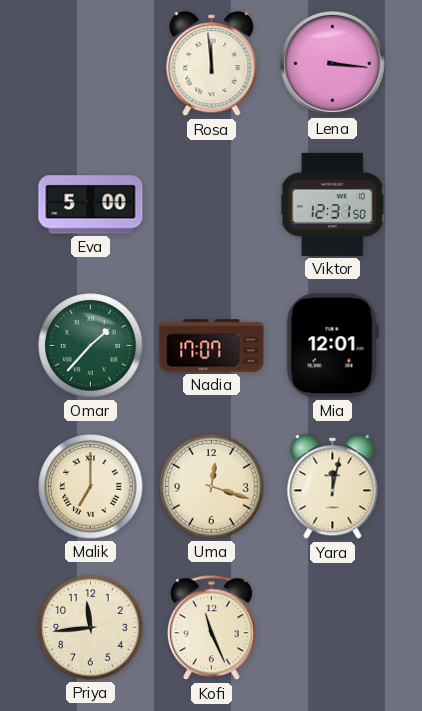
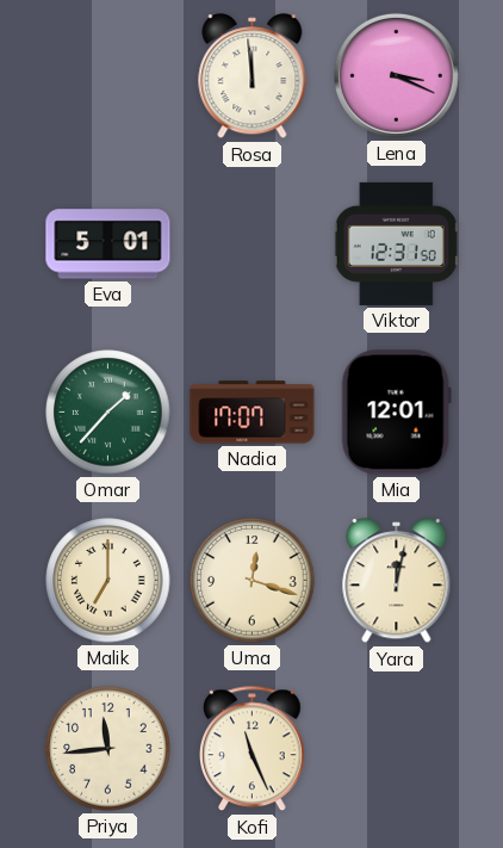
Lena: 3:16 -> 3:19
Eva: 5:00 -> 5:01
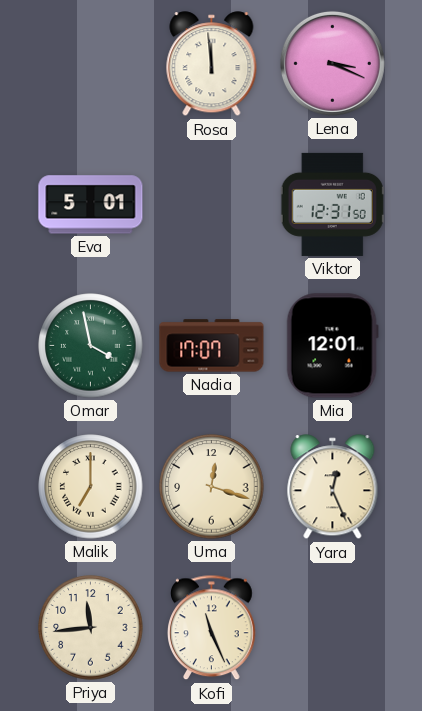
Omar: 1:37 -> 3:58
Yara: 12:02 -> 12:26
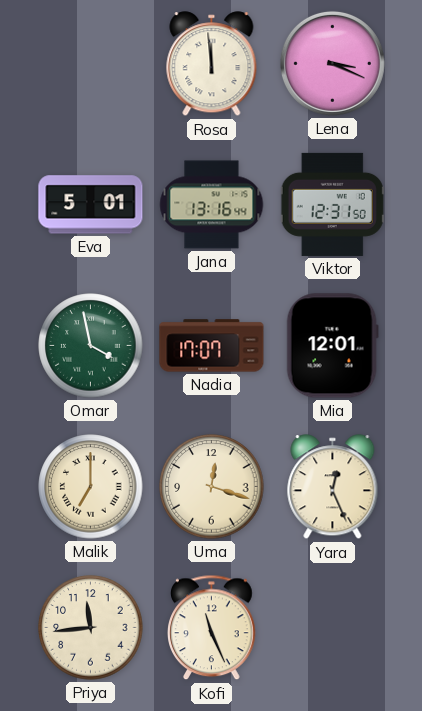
Jana: none -> 13:16
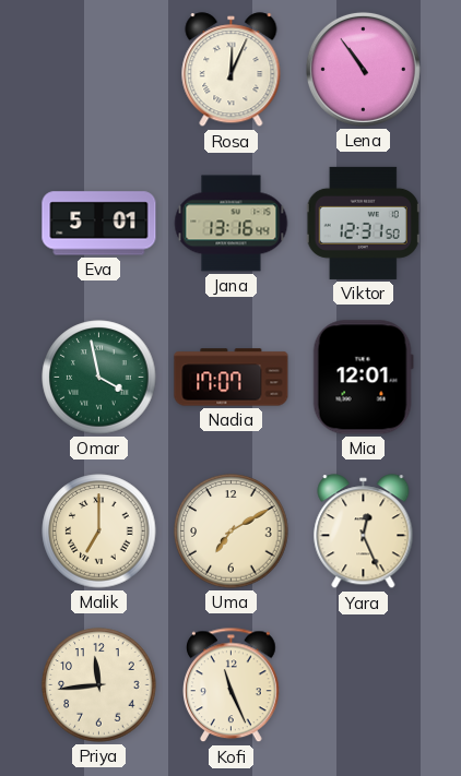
Rosa: 11:59 -> 12:04
Lena: 3:19 -> 10:54
Uma: 12:18 -> 7:10
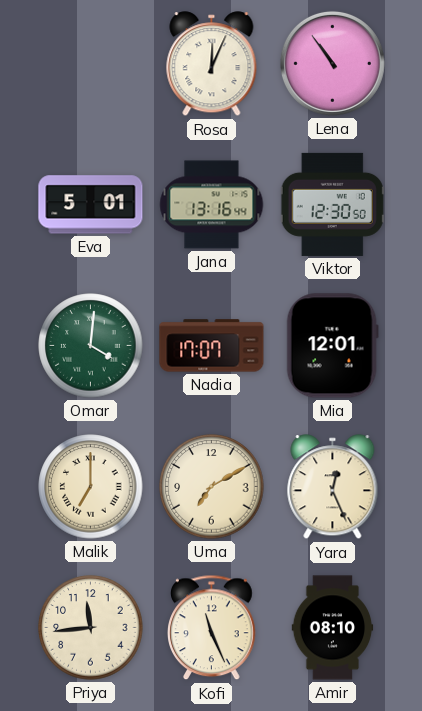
Viktor: 12:31 -> 12:30
Omar: 3:58 -> 4:01
Amir: none -> 08:10
